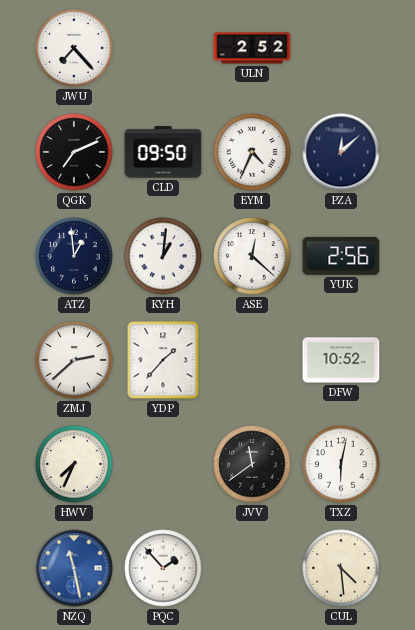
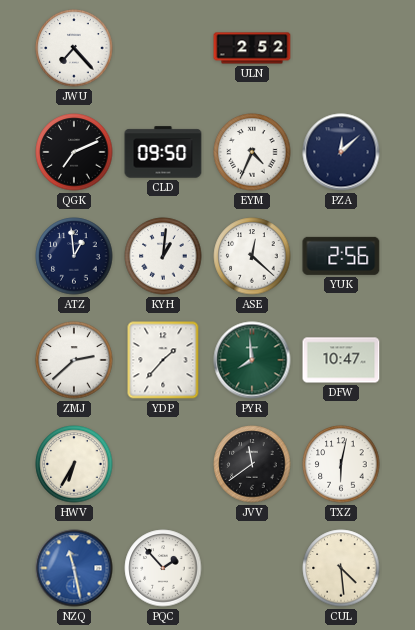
PYR: none -> 7:59
DFW: 10:52 -> 10:47
HWV: 7:34 -> 6:35
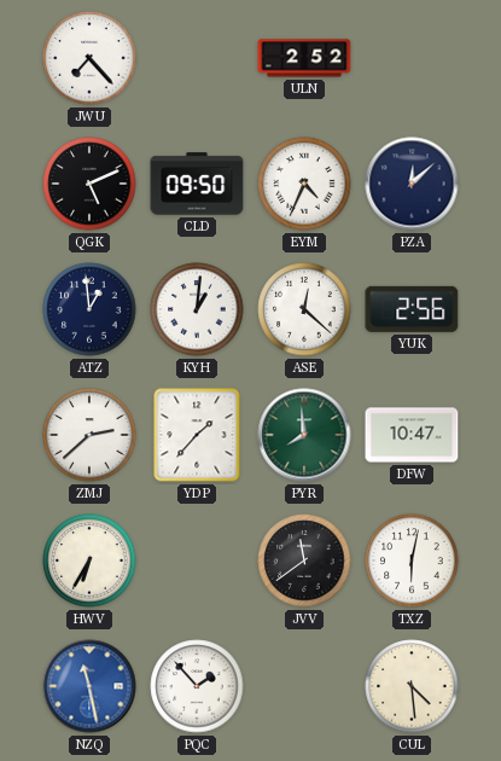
QGK: 7:11 -> 5:11
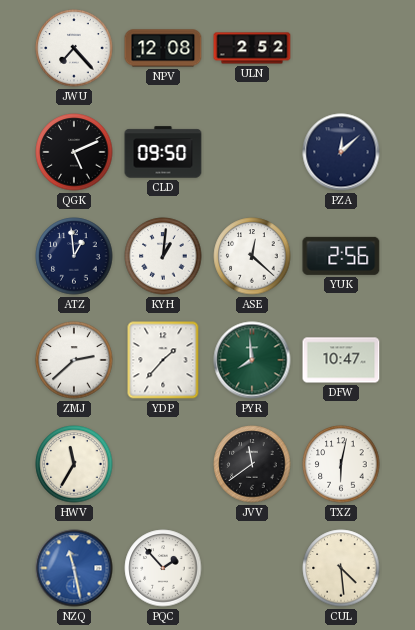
NPV: none -> 12:08
EYM: 4:34 -> none
HWV: 6:35 -> 11:35
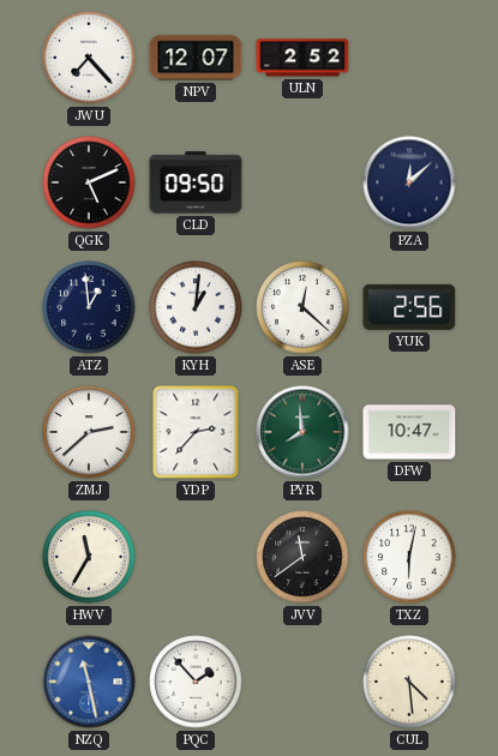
NPV: 12:08 -> 12:07
YDP: 1:37 -> 2:37
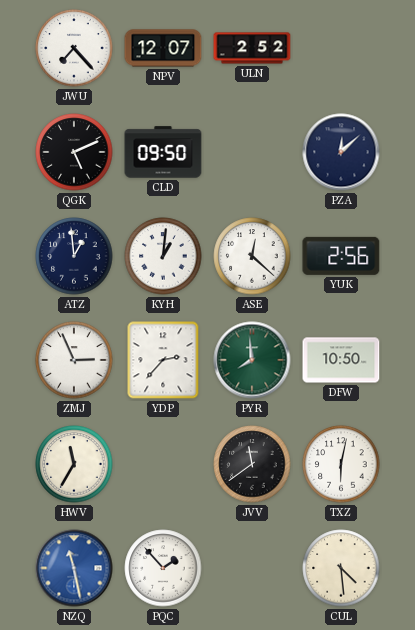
ZMJ: 2:38 -> 2:56
DFW: 10:47 -> 10:50
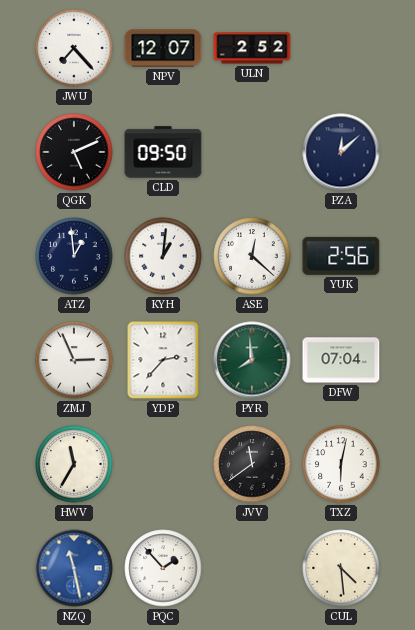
DFW: 10:50 -> 07:04
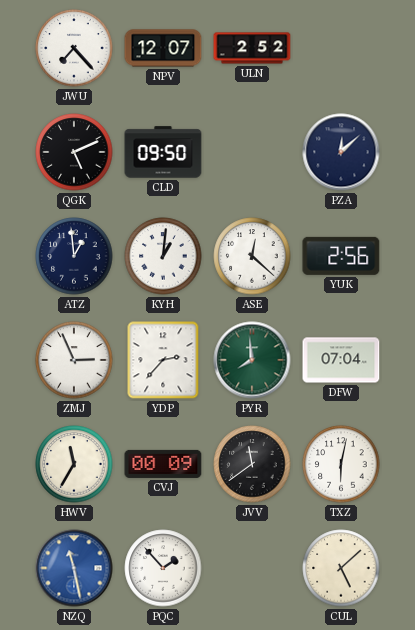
CVJ: none -> 00:09
CUL: 4:29 -> 5:08
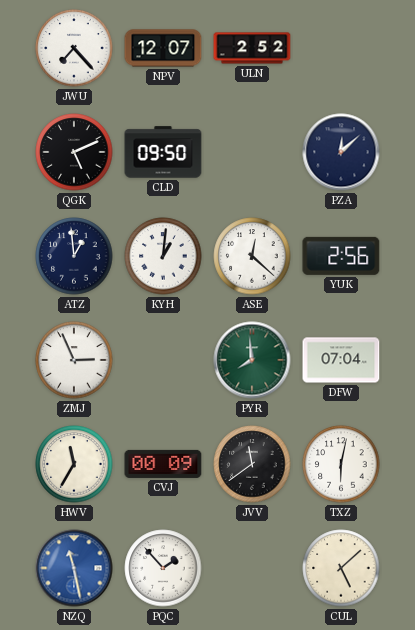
YDP: 2:37 -> none
